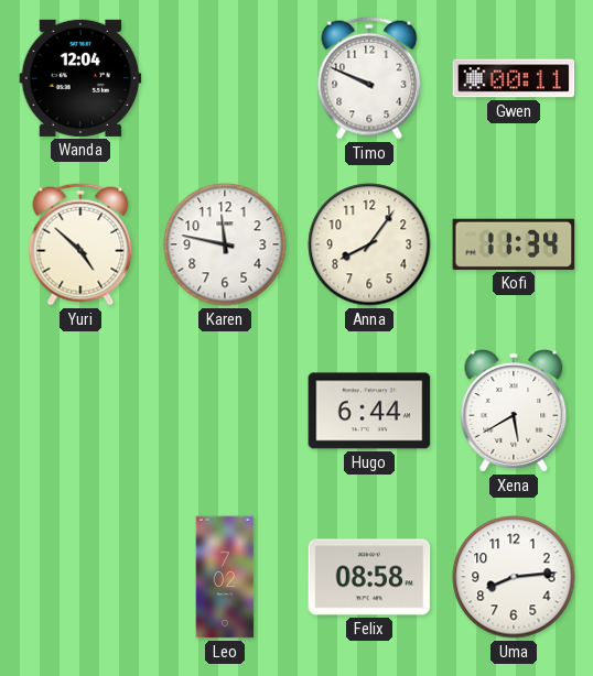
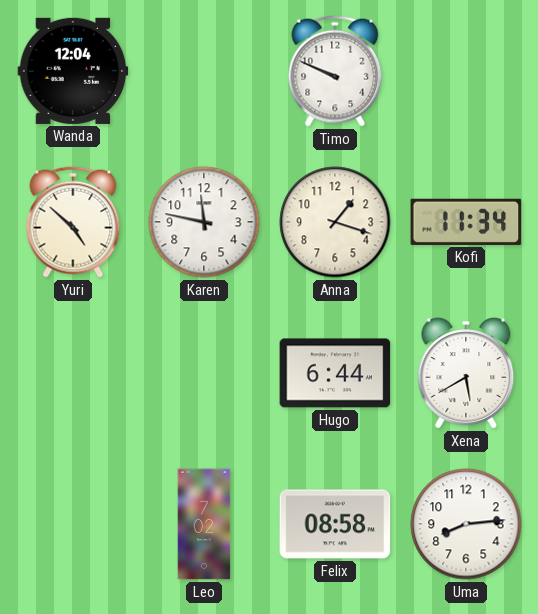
Gwen: 00:11 -> none
Anna: 8:06 -> 1:18
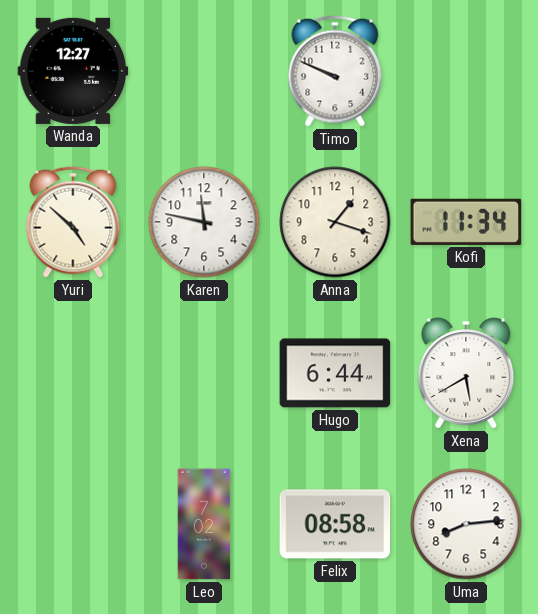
Wanda: 12:04 -> 12:27
